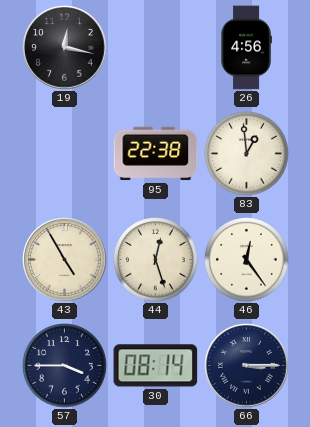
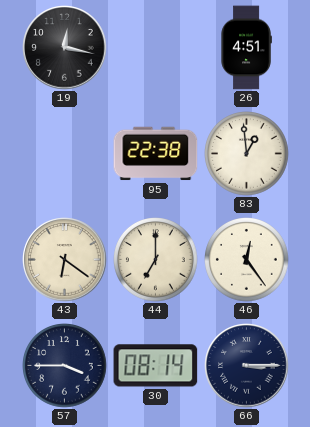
26: 4:56 -> 4:51
43: 4:55 -> 6:21
44: 12:27 -> 7:00
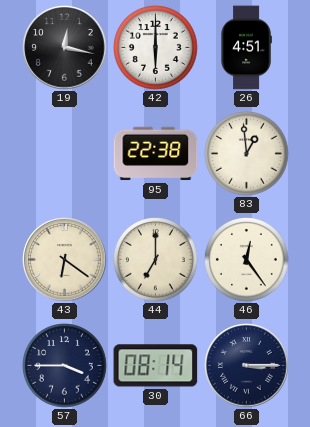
42: none -> 6:00
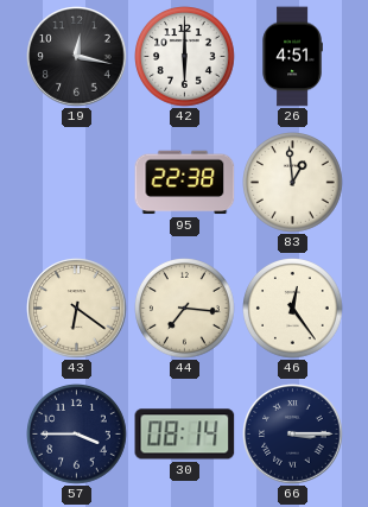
44: 7:00 -> 7:16
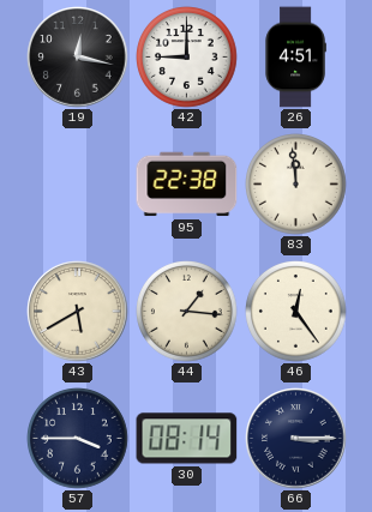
42: 6:00 -> 9:00
83: 12:59 -> 11:59
43: 6:21 -> 5:40
44: 7:16 -> 1:16
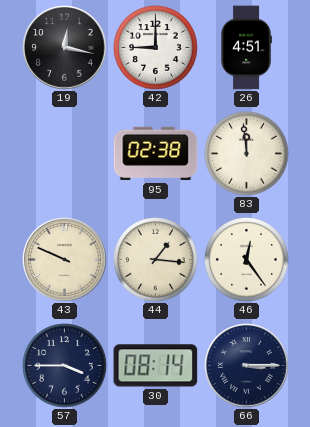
95: 22:38 -> 02:38
43: 5:40 -> 9:49
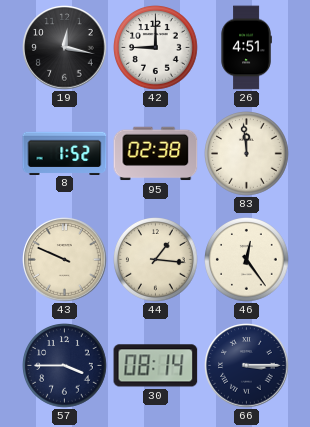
8: none -> 1:52
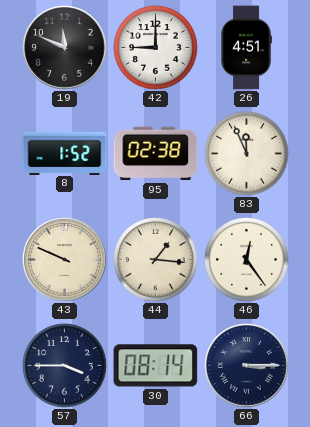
19: 12:17 -> 11:49
83: 11:59 -> 11:56
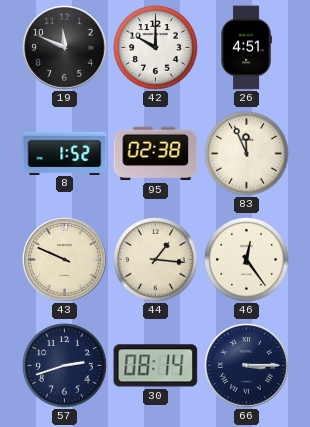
42: 9:00 -> 10:00
57: 3:45 -> 2:42
